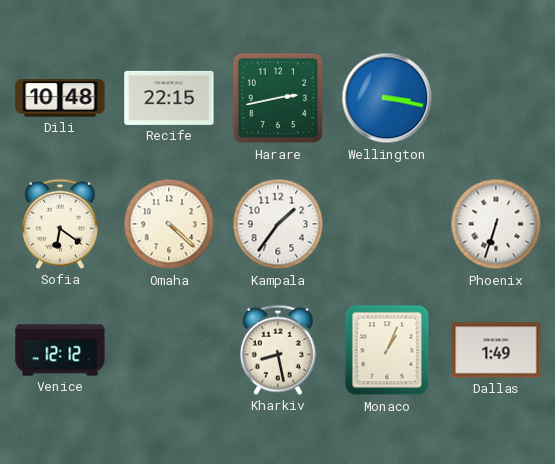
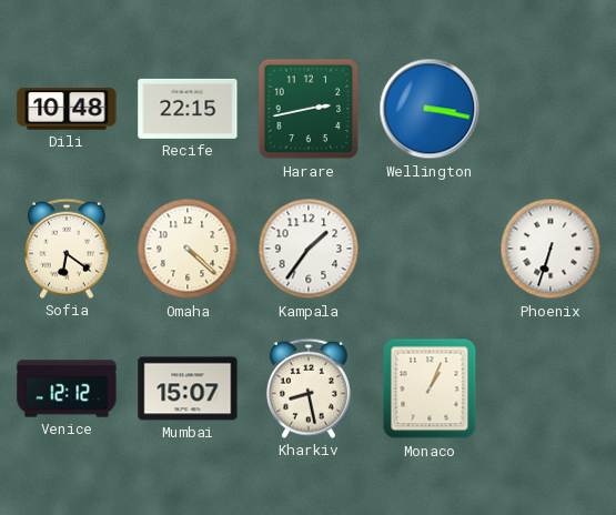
Mumbai: none -> 15:07
Dallas: 1:49 -> none
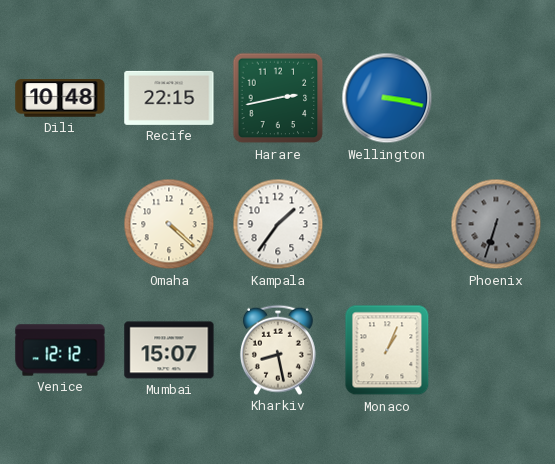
Sofia: 6:21 -> none
Phoenix dial: white -> grey
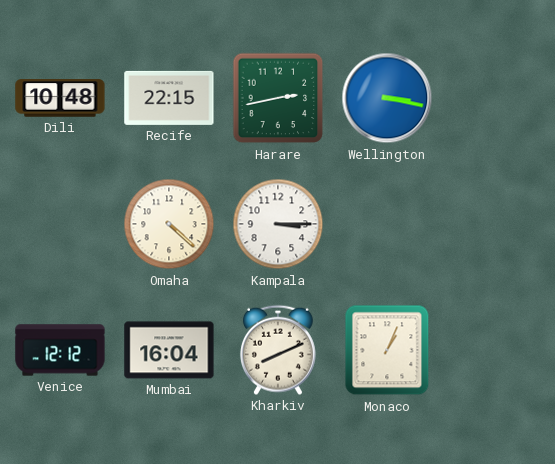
Kampala: 1:36 -> 3:15
Phoenix: 6:33 -> none
Mumbai: 15:07 -> 16:04
Kharkiv: 8:28 -> 8:11
